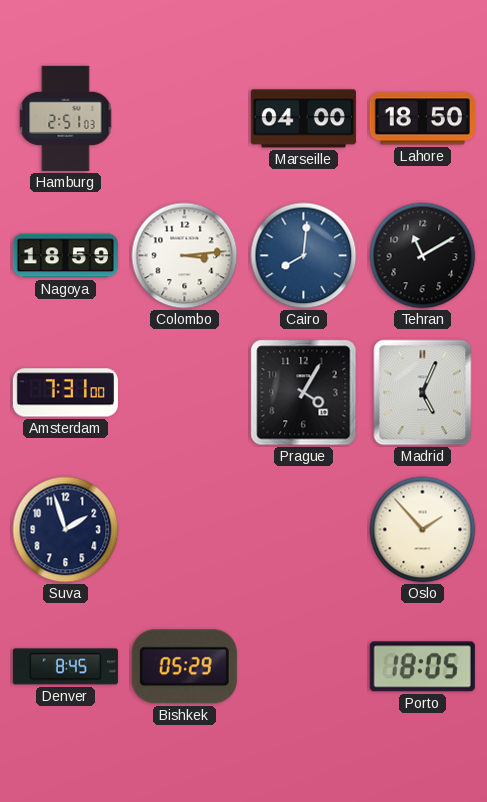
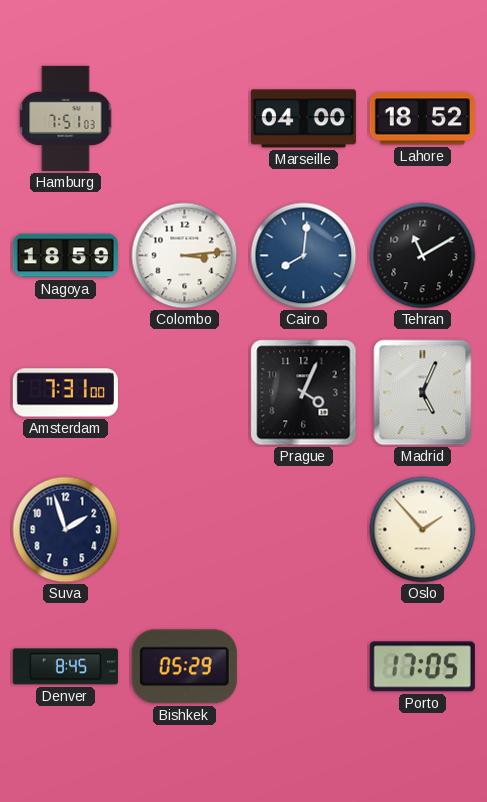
Hamburg: 2:51 -> 7:51
Lahore: 18:50 -> 18:52
Prague: 4:05 -> 4:04
Porto: 18:05 -> 17:05
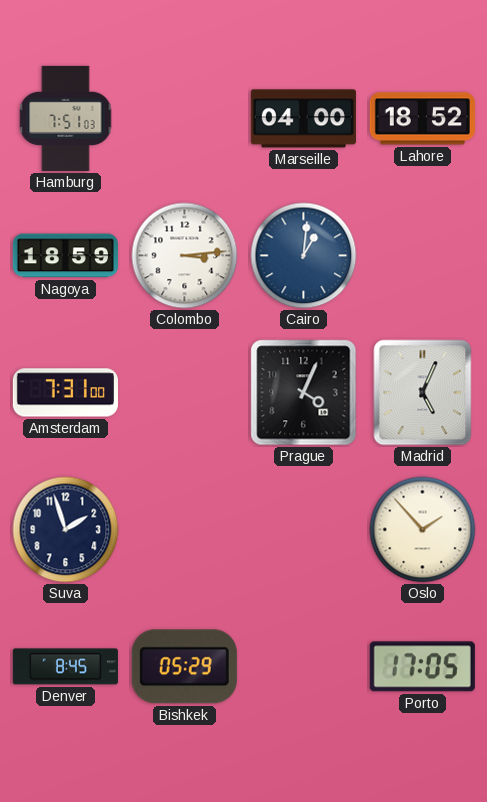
Cairo: 8:01 -> 1:01
Tehran: 11:10 -> none
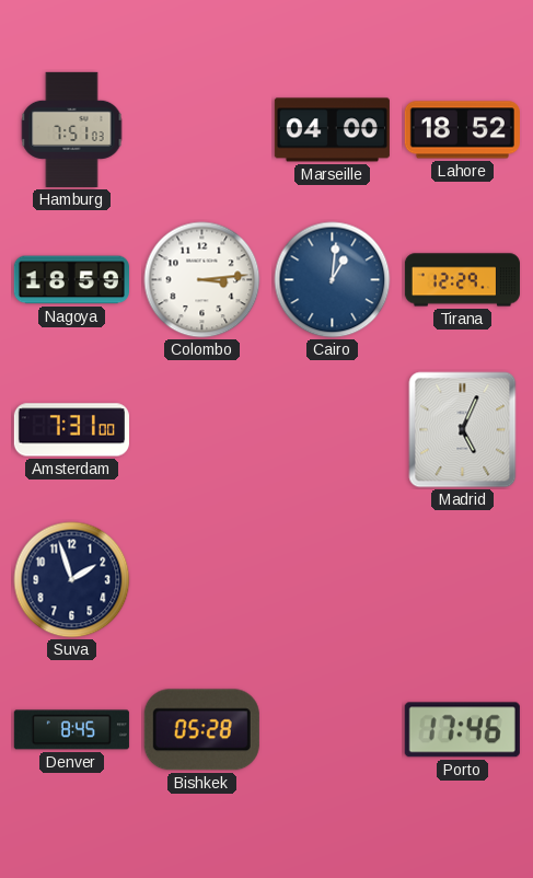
Tirana: none -> 12:29
Prague: 4:04 -> none
Oslo: 1:53 -> none
Bishkek: 05:29 -> 05:28
Porto: 17:05 -> 17:46
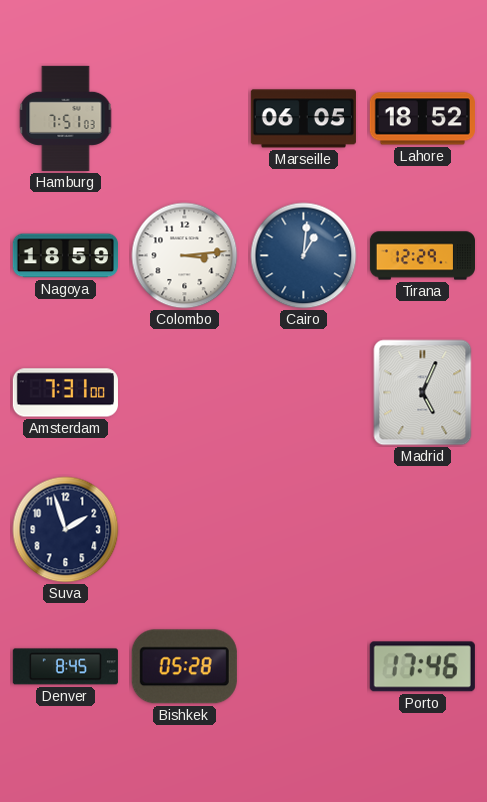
Marseille: 04:00 -> 06:05
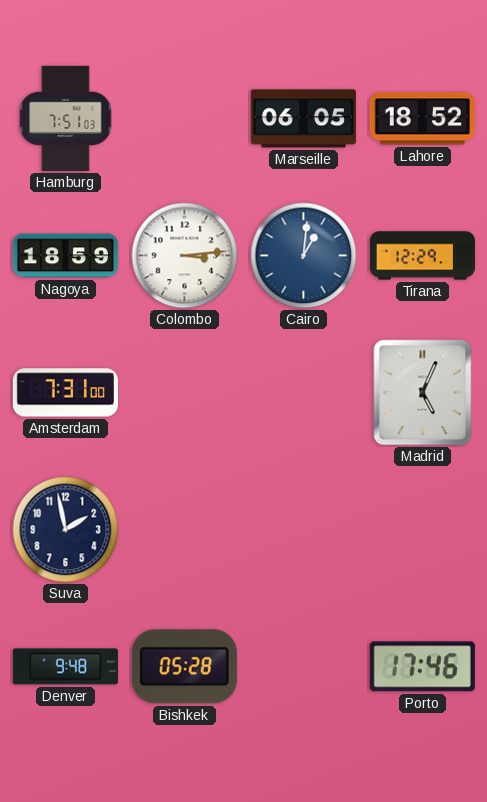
Suva: 1:57 -> 1:58
Denver: 8:45 -> 9:48
